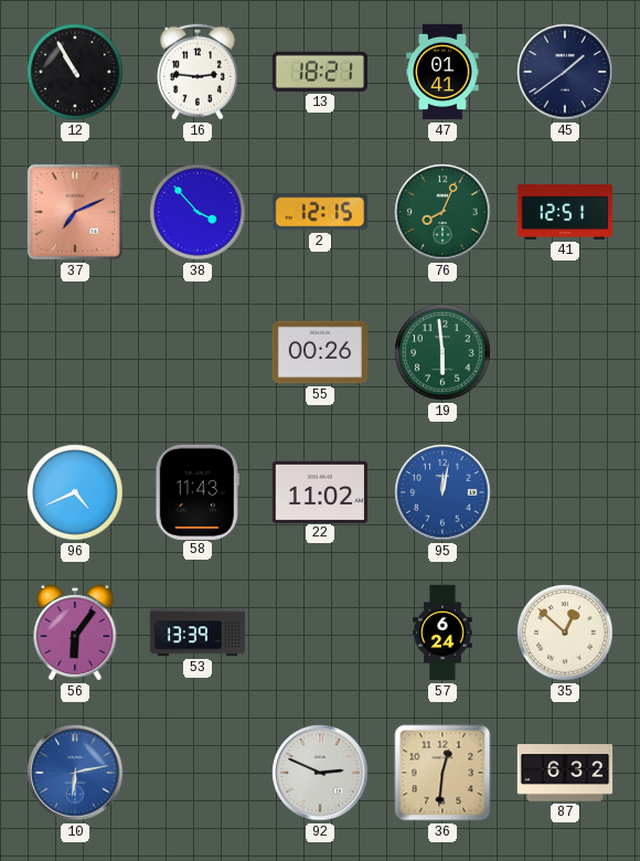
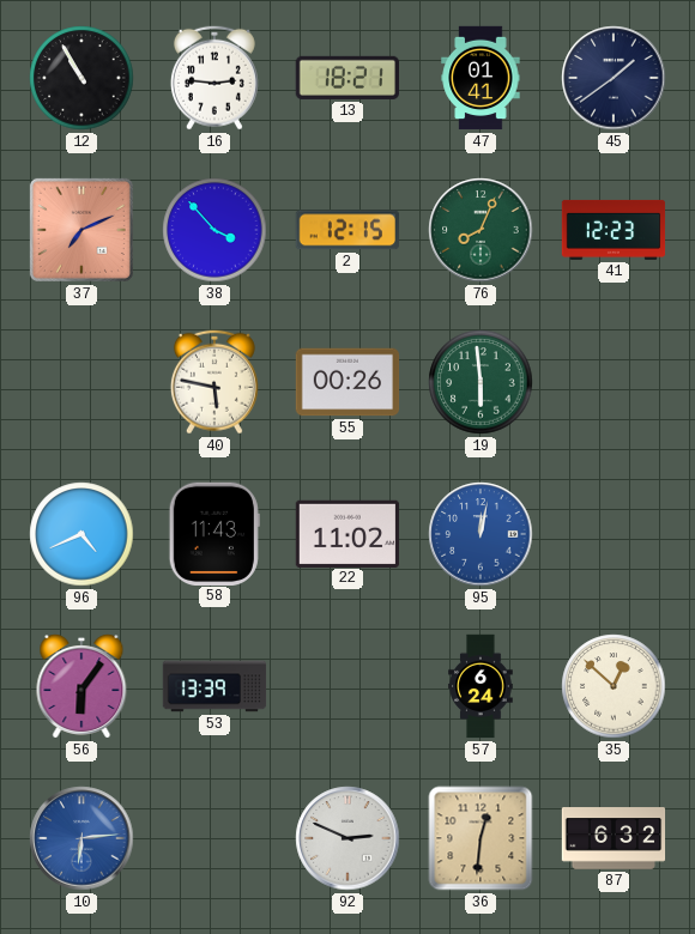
41: 12:51 -> 12:23
40: none -> 5:47
10: 6:13 -> 6:14
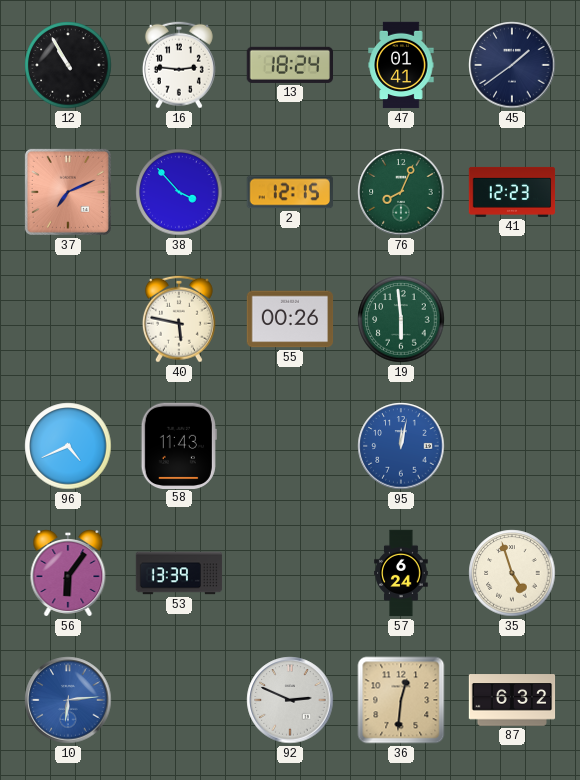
13: 18:21 -> 18:24
22: 11:02 -> none
35: 12:52 -> 4:57
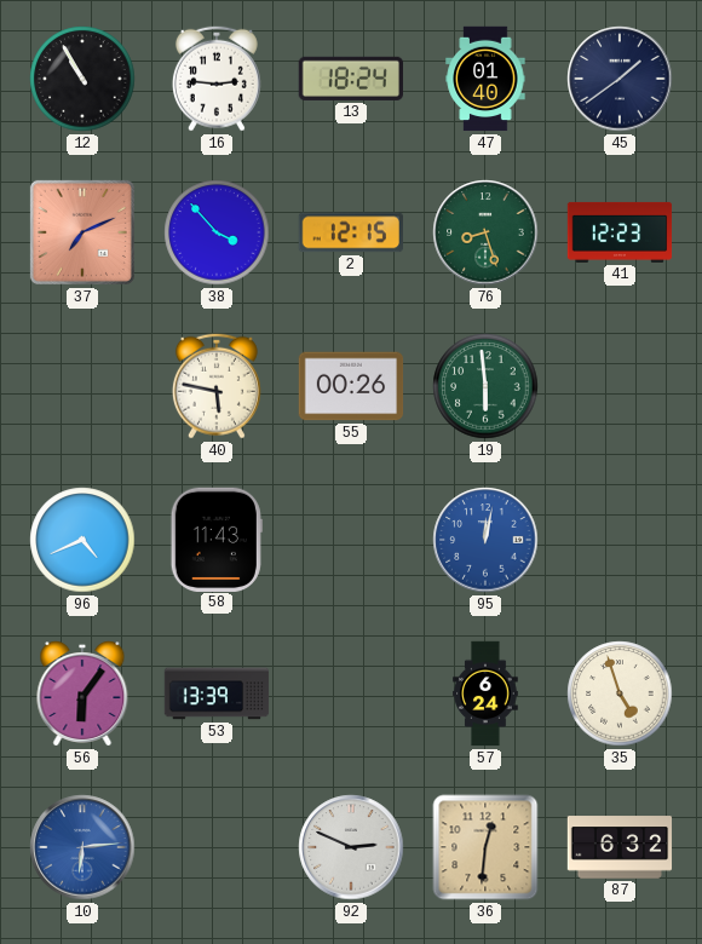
47: 01:41 -> 01:40
76: 8:04 -> 8:27
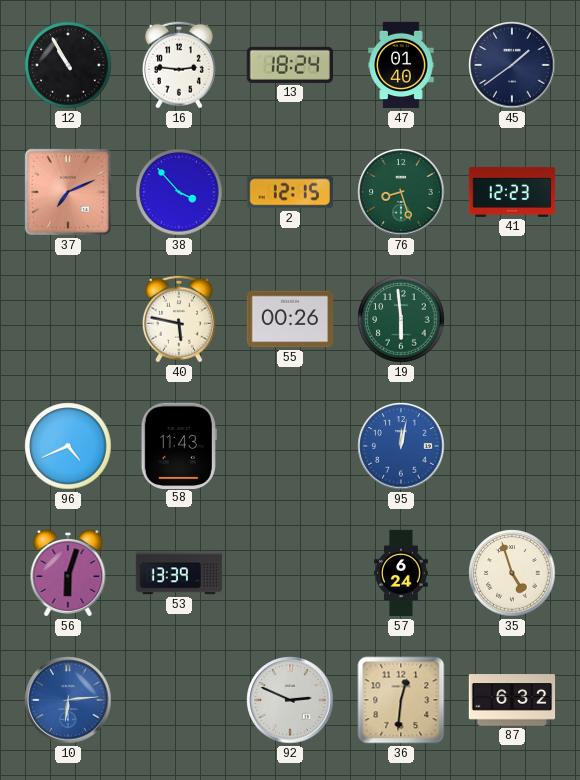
56: 6:06 -> 6:03
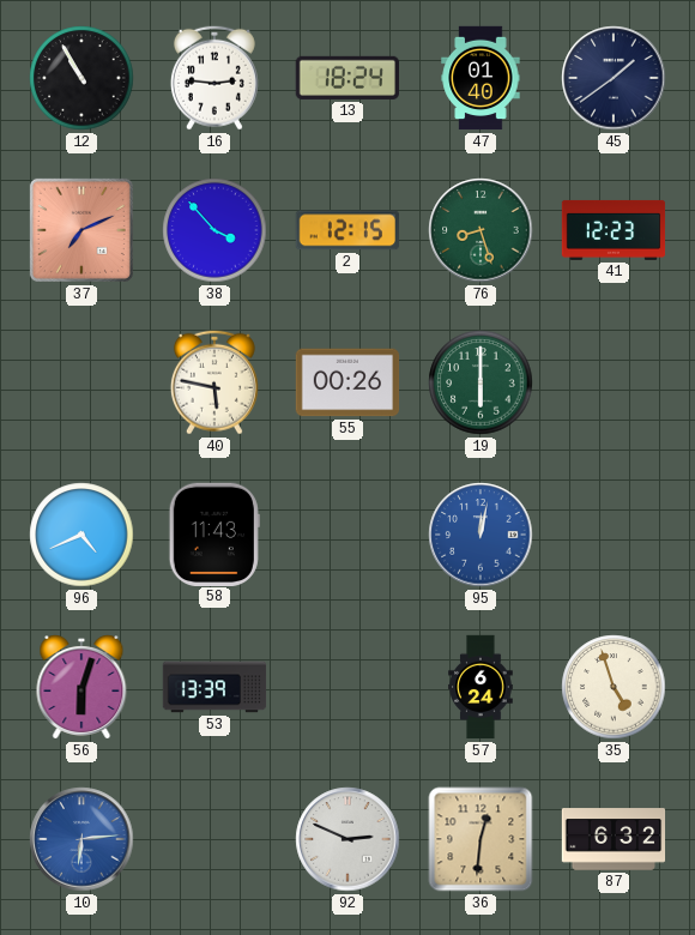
19: 5:59 -> 6:00
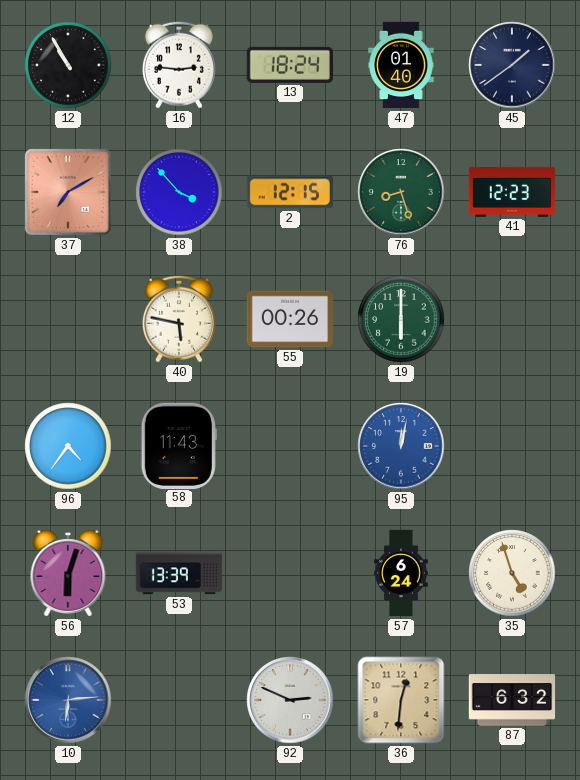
37: 7:11 -> 7:10
96: 4:41 -> 4:36
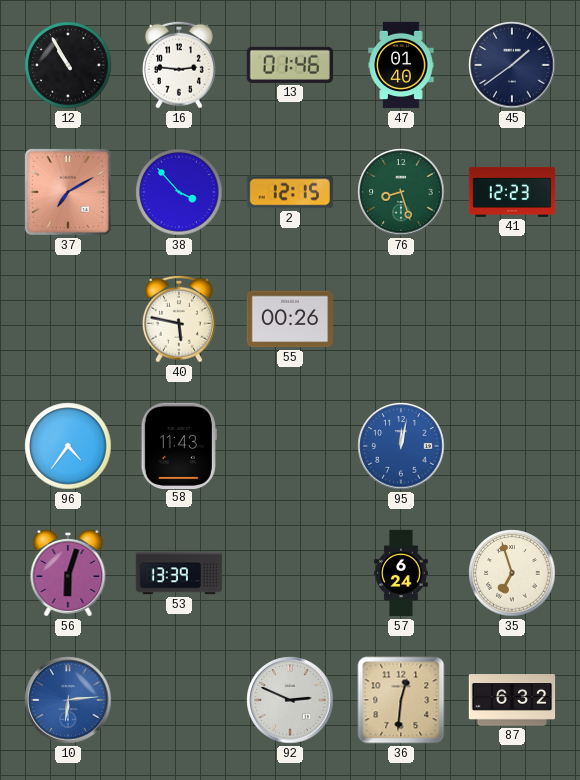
13: 18:24 -> 01:46
19: 6:00 -> none
35: 4:57 -> 6:57
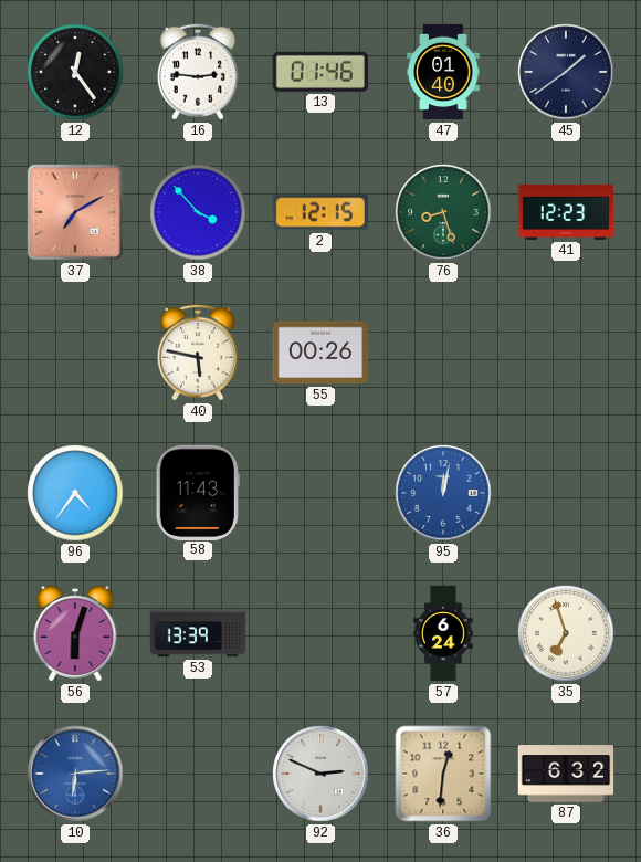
12: 10:55 -> 12:24
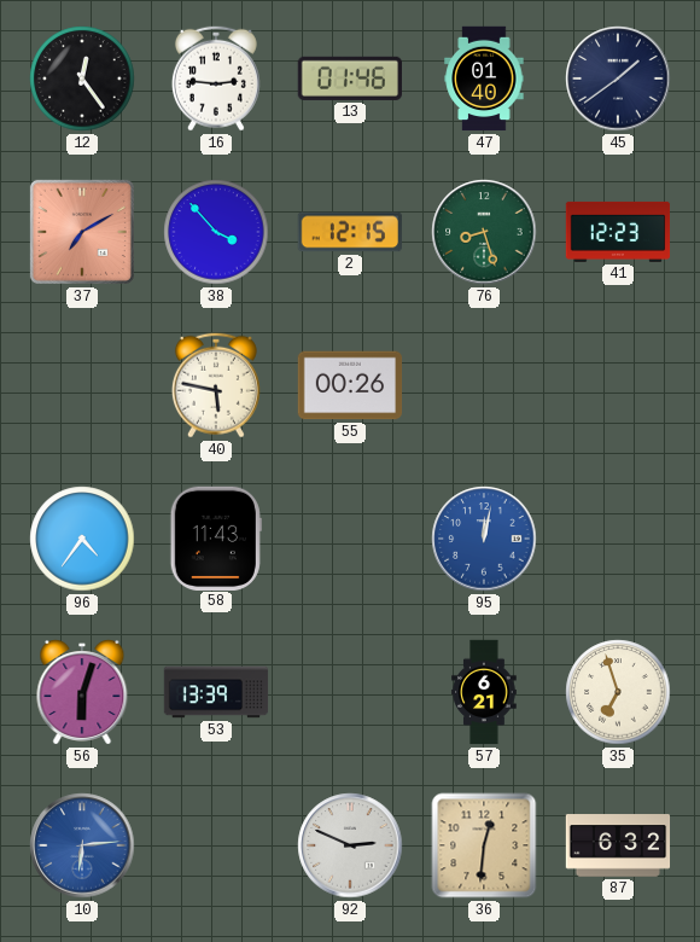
57: 6:24 -> 6:21
